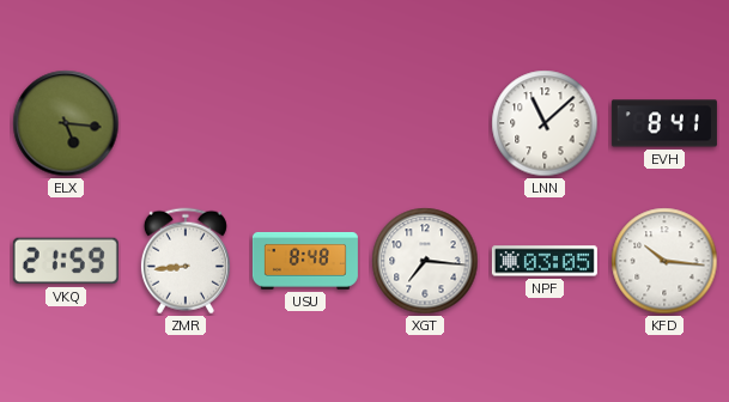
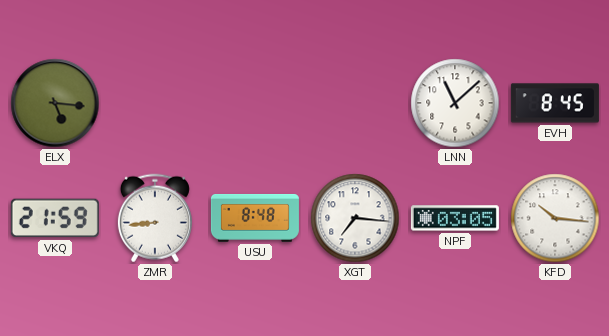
EVH: 8:41 -> 8:45
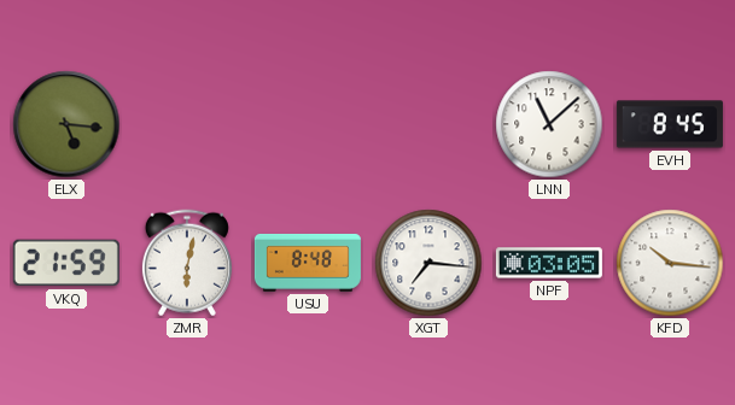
ZMR: 8:44 -> 6:02
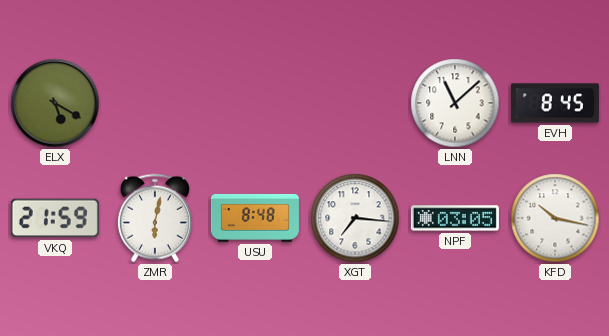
ELX: 5:16 -> 5:20
KFD: 10:16 -> 10:17
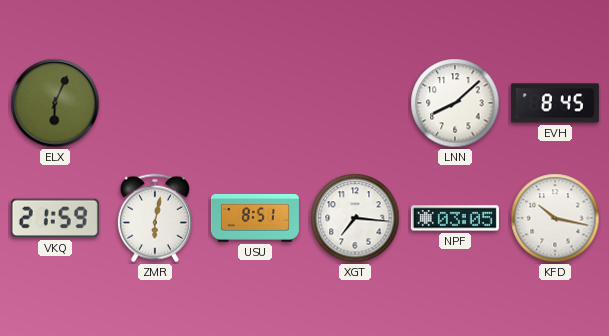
ELX: 5:20 -> 6:04
LNN: 11:08 -> 8:08
USU: 8:48 -> 8:51
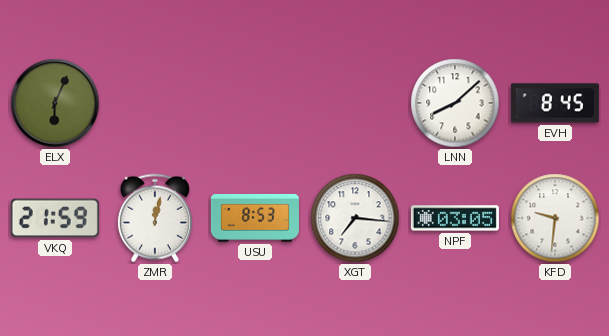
ZMR: 6:02 -> 12:02
USU: 8:51 -> 8:53
KFD: 10:17 -> 9:31
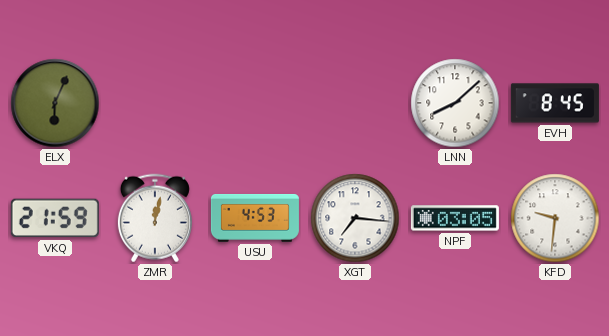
USU: 8:53 -> 4:53
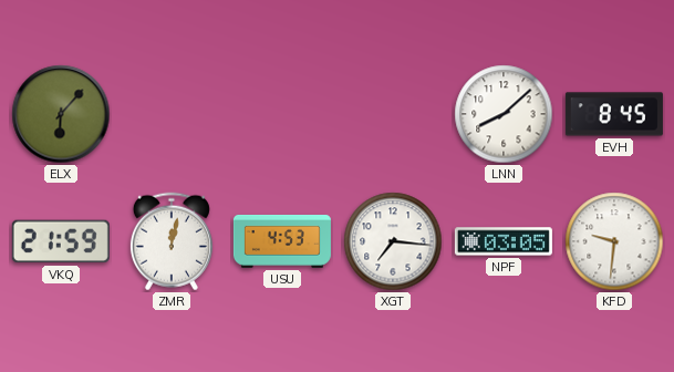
ELX: 6:04 -> 6:07
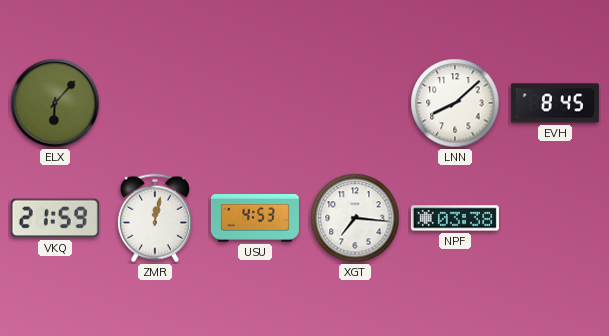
NPF: 03:05 -> 03:38
KFD: 9:31 -> none
